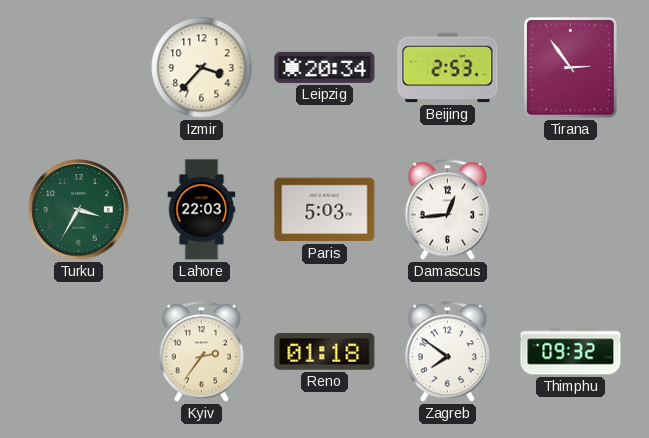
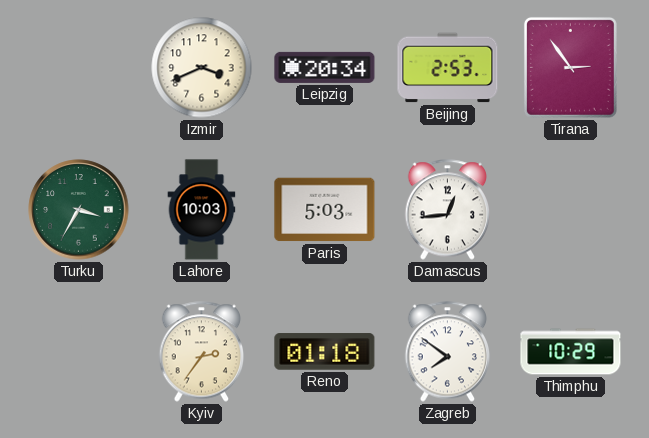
Izmir: 3:37 -> 3:41
Lahore: 22:03 -> 10:03
Thimphu: 09:32 -> 10:29
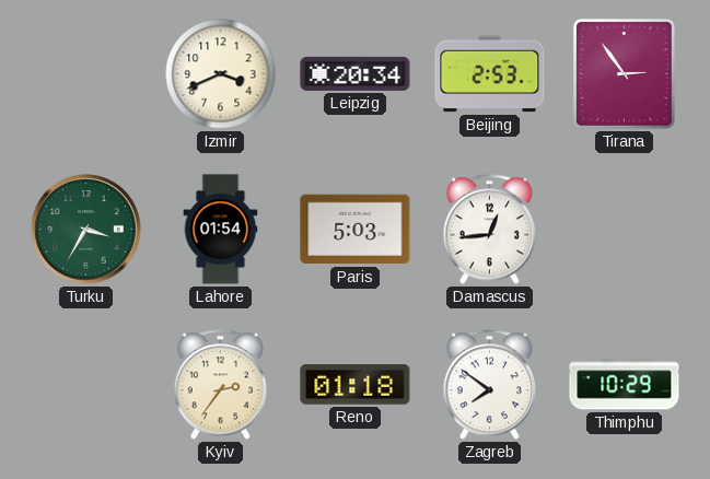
Lahore: 10:03 -> 01:54
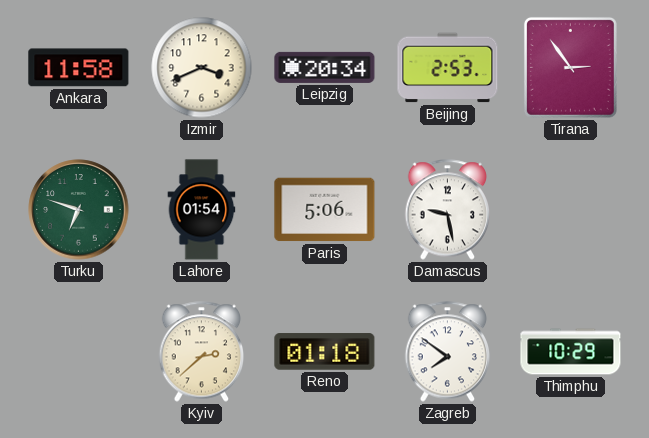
Ankara: none -> 11:58
Turku: 3:35 -> 6:48
Paris: 5:03 -> 5:06
Damascus: 12:44 -> 9:28
Kyiv: 2:36 -> 2:38
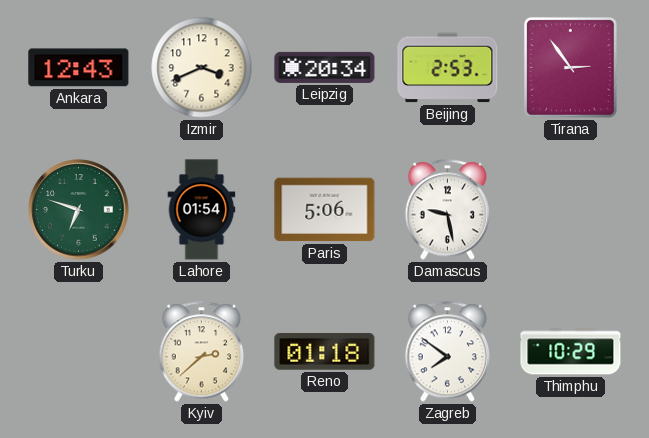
Ankara: 11:58 -> 12:43
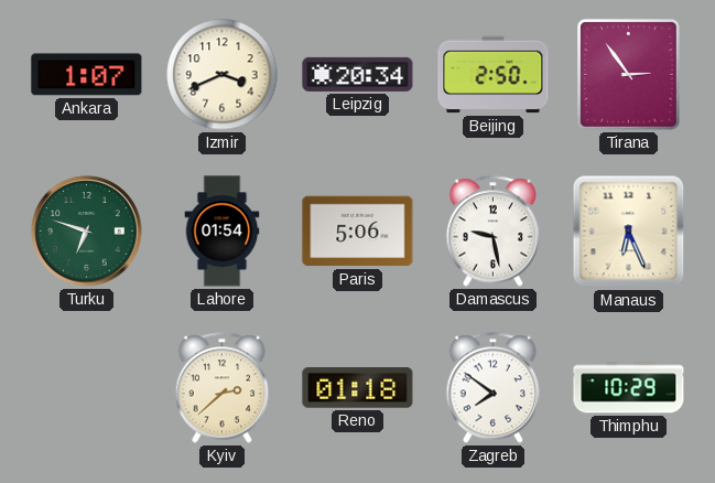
Ankara: 12:43 -> 1:07
Beijing: 2:53 -> 2:50
Manaus: none -> 6:26
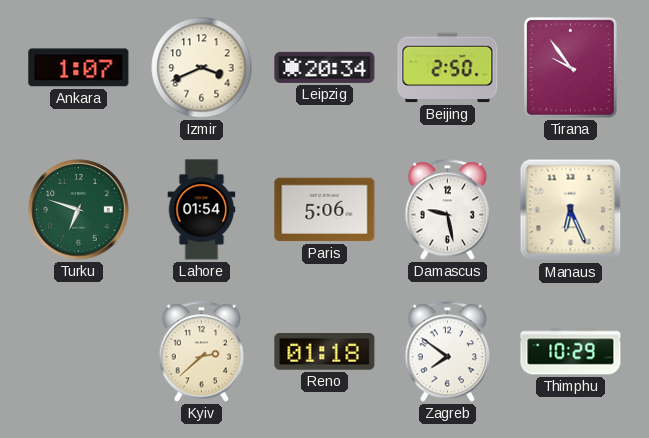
Tirana: 2:54 -> 9:54
